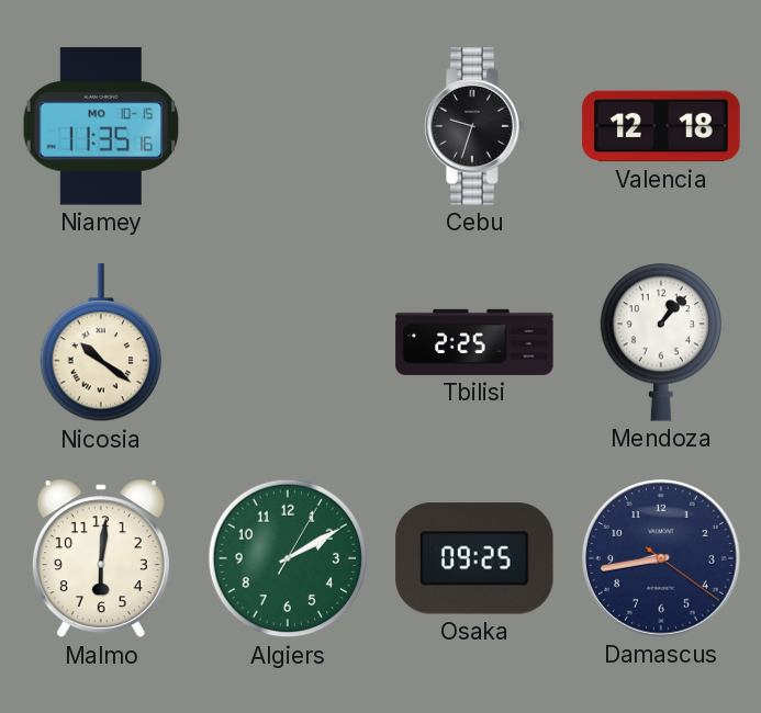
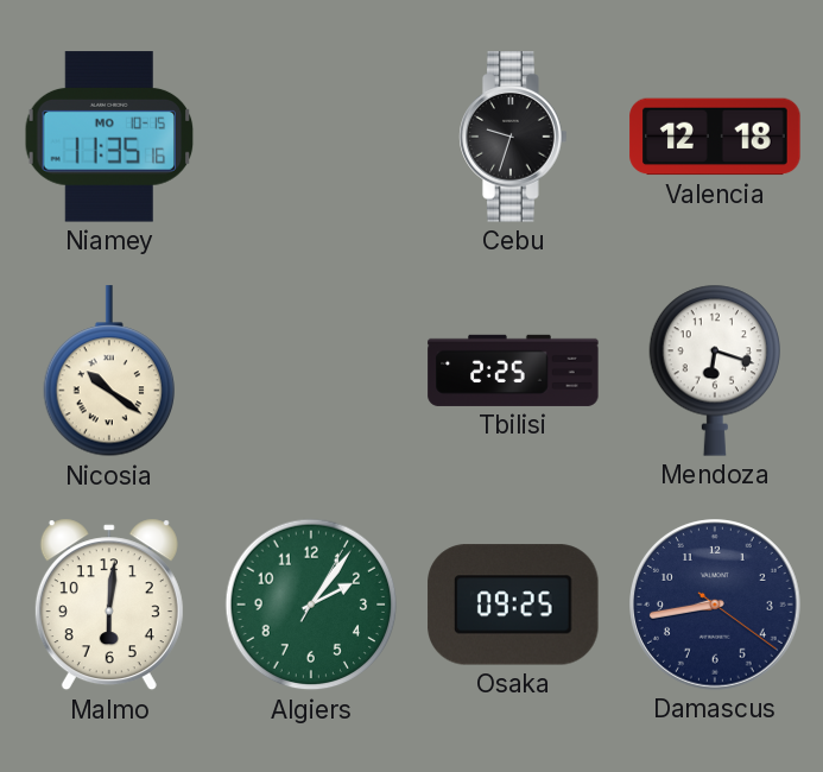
Mendoza: 1:07 -> 6:18
Algiers: 2:10 -> 2:06
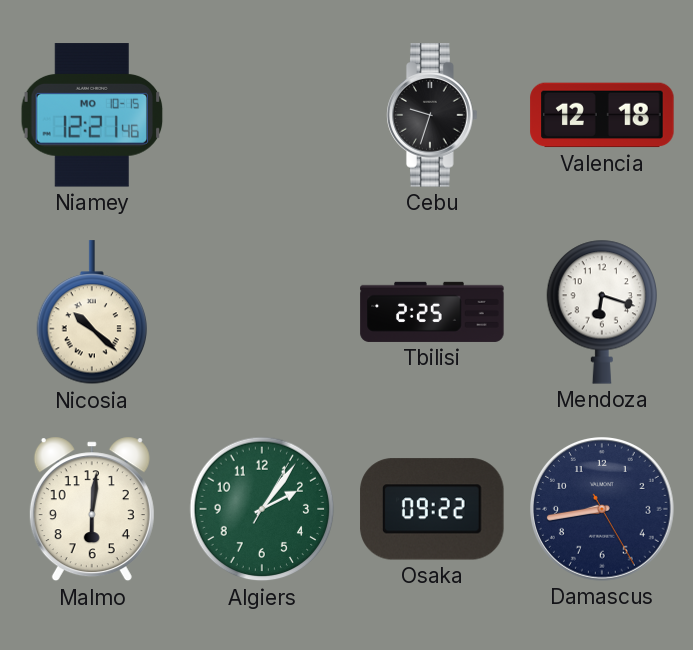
Niamey: 11:35 -> 12:21
Nicosia: 10:21 -> 10:22
Osaka: 09:25 -> 09:22
Damascus: 8:43:21 -> 8:43:25
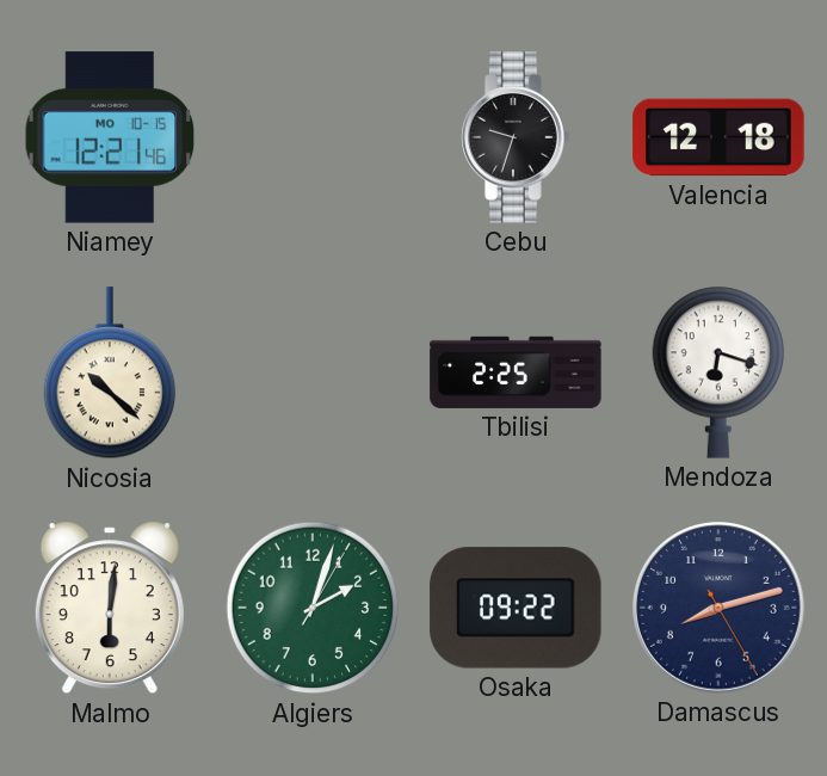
Algiers: 2:06 -> 2:03
Damascus: 8:43 -> 8:12
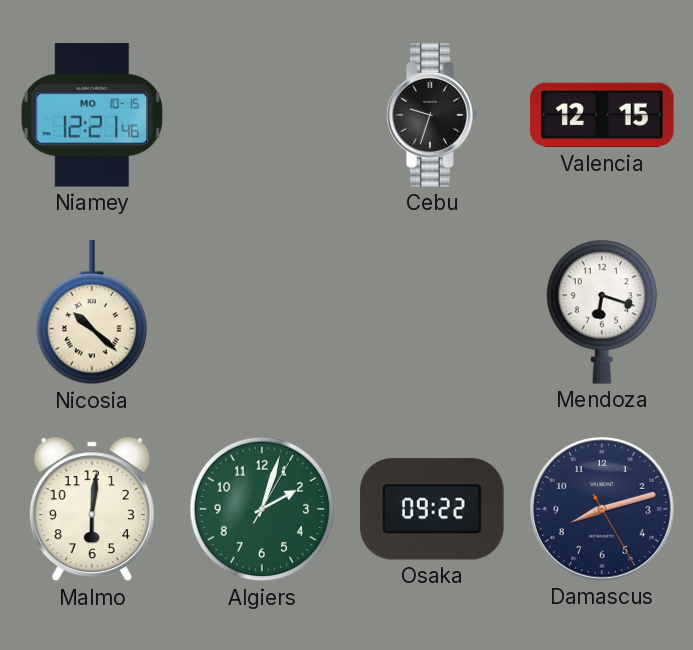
Valencia: 12:18 -> 12:15
Tbilisi: 2:25 -> none
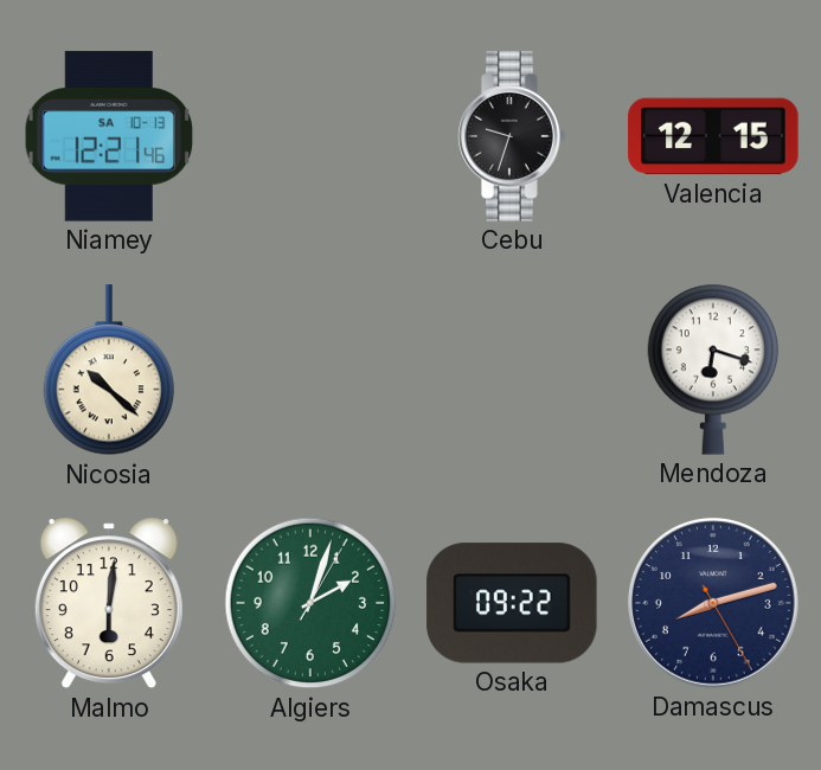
Niamey date: MO 10-15 -> SA 10-13
